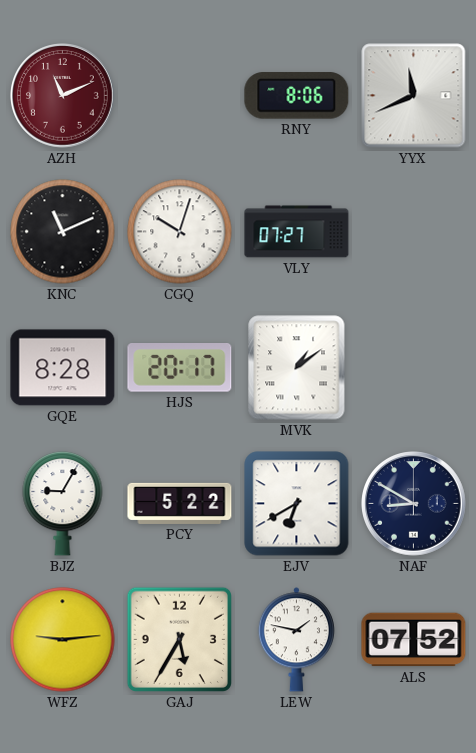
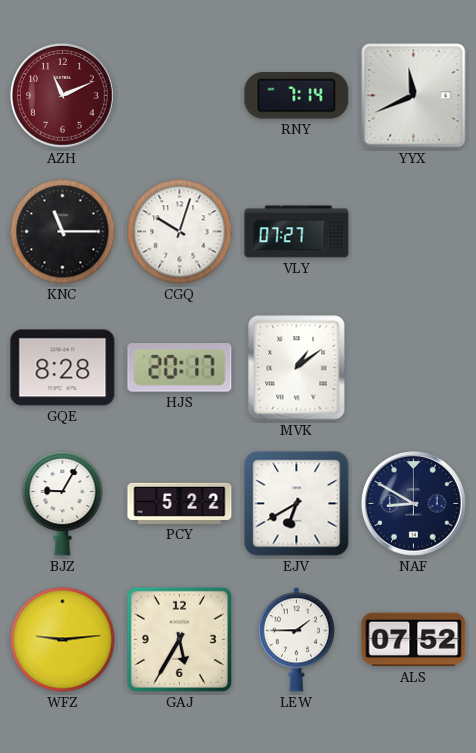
RNY: 8:06 -> 7:14
KNC: 11:11 -> 11:15
LEW: 1:47 -> 1:45
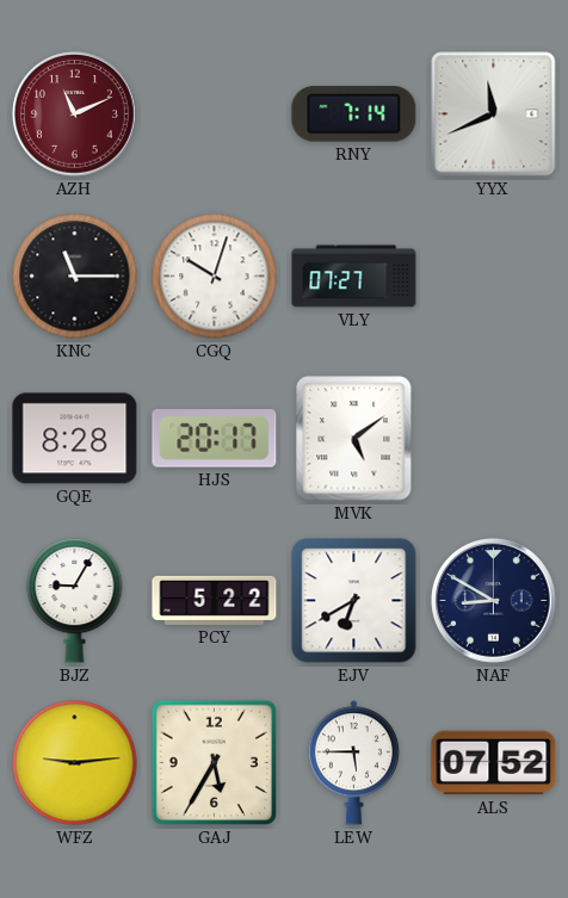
MVK: 1:09 -> 5:09
LEW: 1:45 -> 5:45
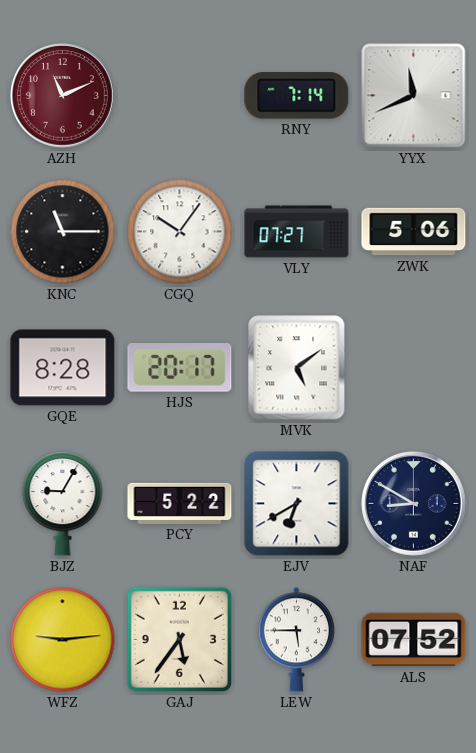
CGQ: 10:03 -> 10:06
ZWK: none -> 5:06
GAJ: 5:35 -> 5:36
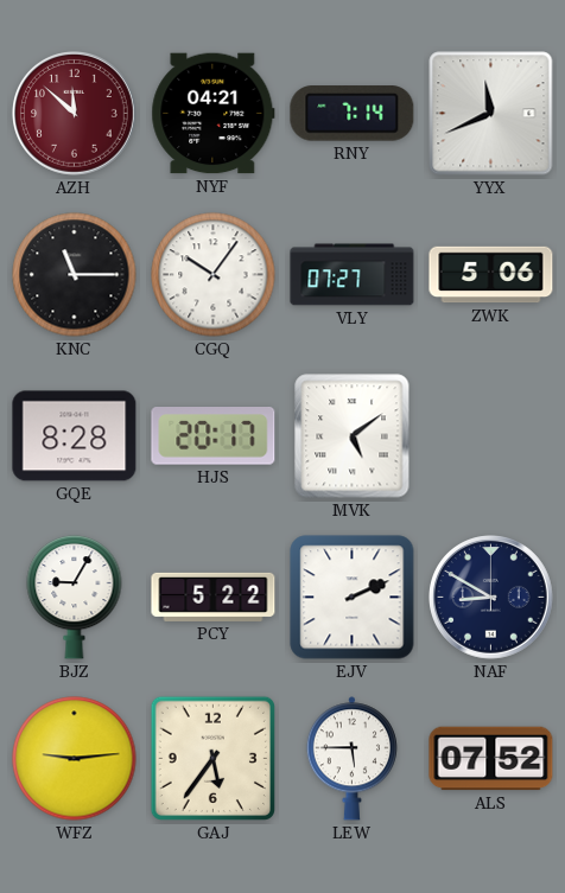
AZH: 11:11 -> 11:52
NYF: none -> 04:21
EJV: 6:40 -> 2:11
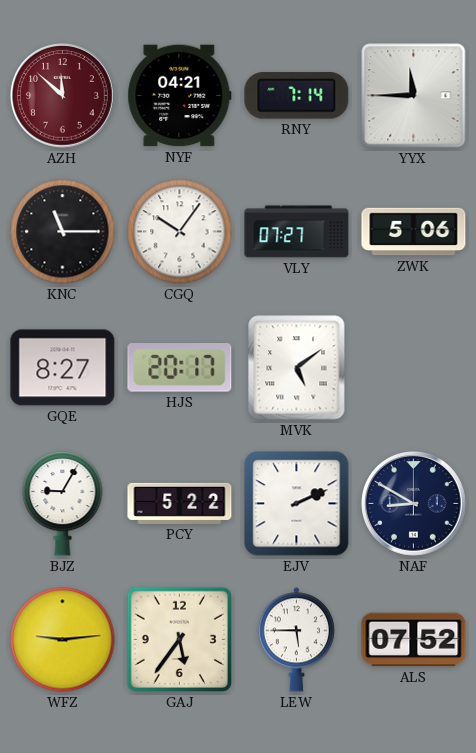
YYX: 11:41 -> 11:45
GQE: 8:28 -> 8:27
